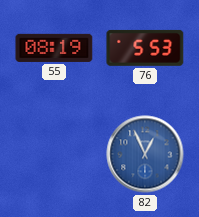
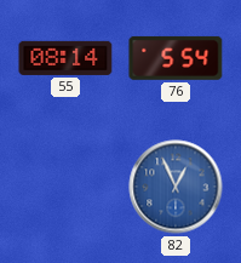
55: 08:19 -> 08:14
76: 5:53 -> 5:54
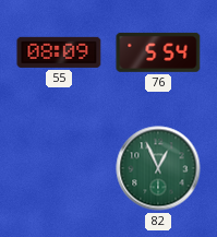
55: 08:14 -> 08:09
82 dial: blue -> green
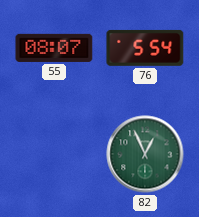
55: 08:09 -> 08:07
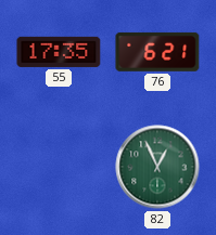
55: 08:07 -> 17:35
76: 5:54 -> 6:21
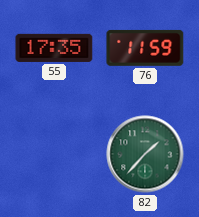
76: 6:21 -> 11:59
82: 12:56 -> 1:37
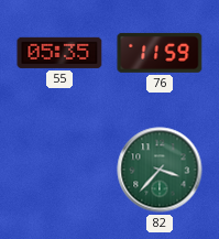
55: 17:35 -> 05:35
82: 1:37 -> 3:37
